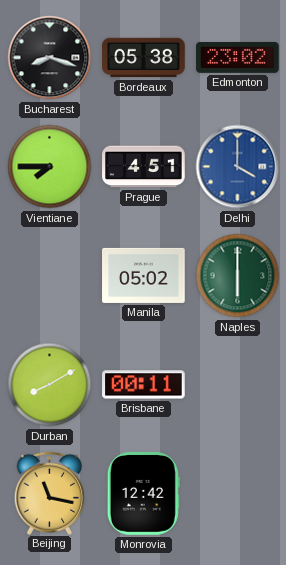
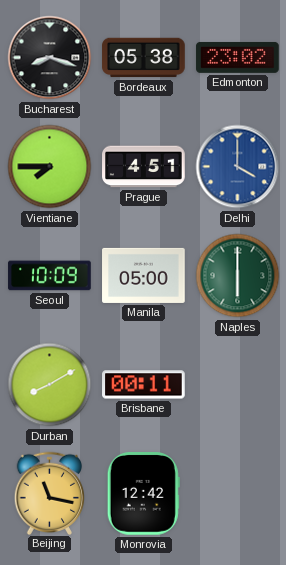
Seoul: none -> 10:09
Manila: 05:02 -> 05:00
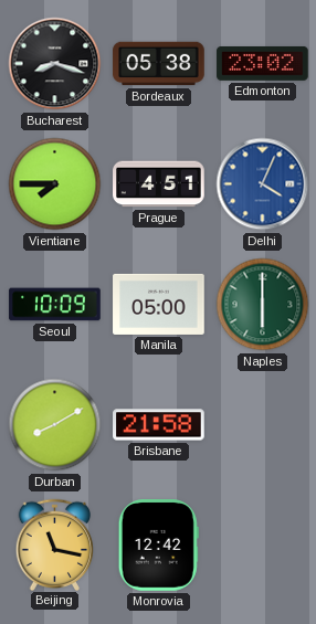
Delhi: 4:00 -> 4:04
Brisbane: 00:11 -> 21:58
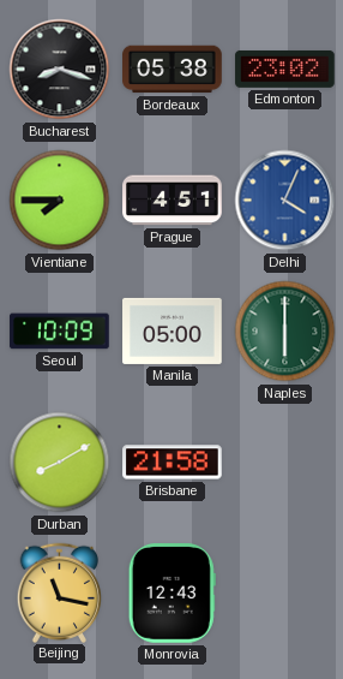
Monrovia: 12:42 -> 12:43
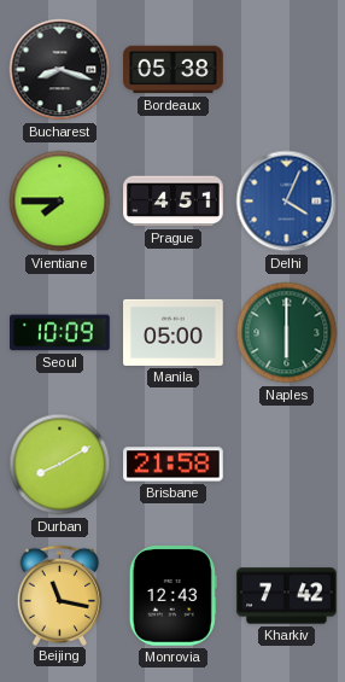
Edmonton: 23:02 -> none
Kharkiv: none -> 7:42
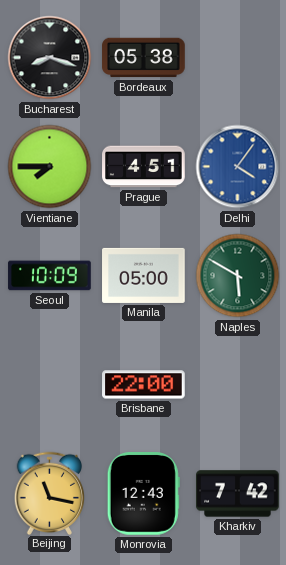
Delhi: 4:04 -> 4:06
Naples: 6:00 -> 5:50
Durban: 8:10 -> none
Brisbane: 21:58 -> 22:00
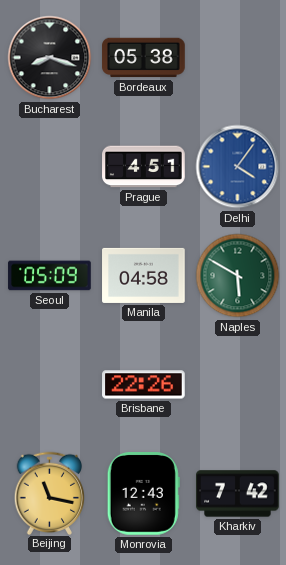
Vientiane: 7:45 -> none
Seoul: 10:09 -> 05:09
Manila: 05:00 -> 04:58
Brisbane: 22:00 -> 22:26
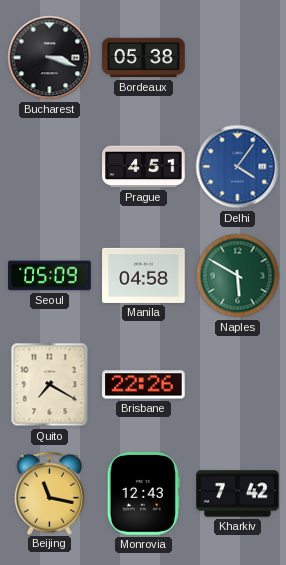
Bucharest: 8:18 -> 3:18
Quito: none -> 7:20
